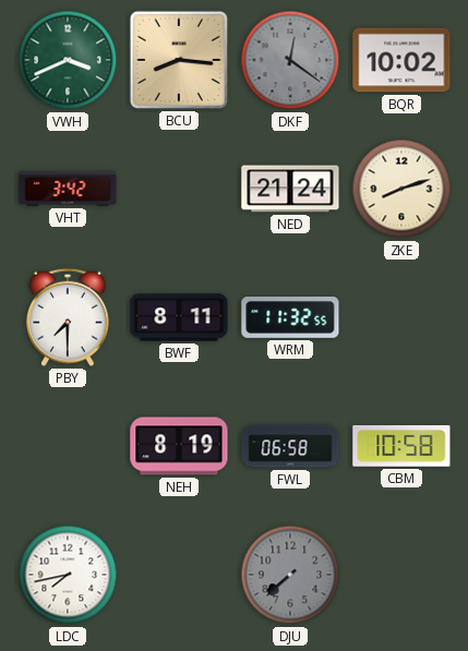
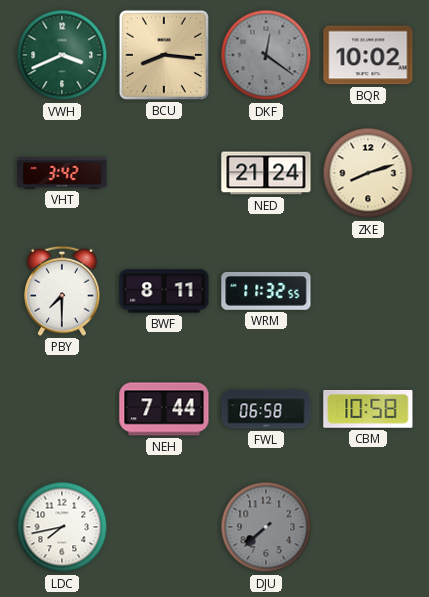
NEH: 8:19 -> 7:44
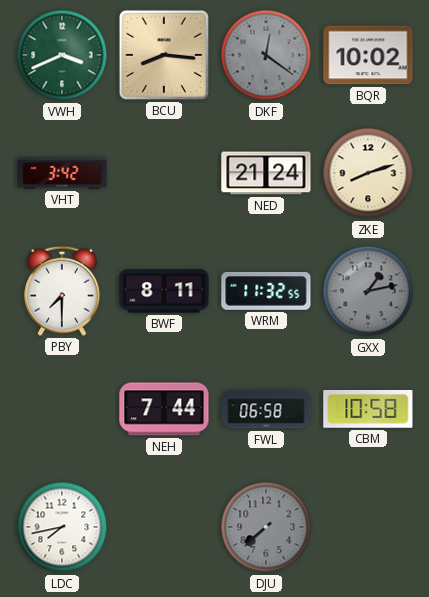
GXX: none -> 1:13
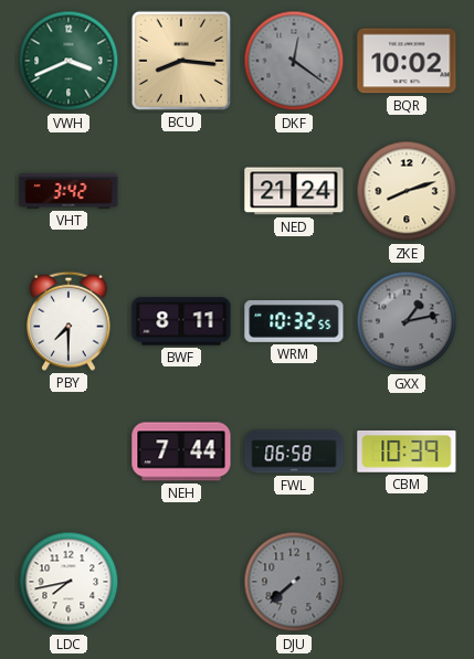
WRM: 11:32 -> 10:32
CBM: 10:58 -> 10:39
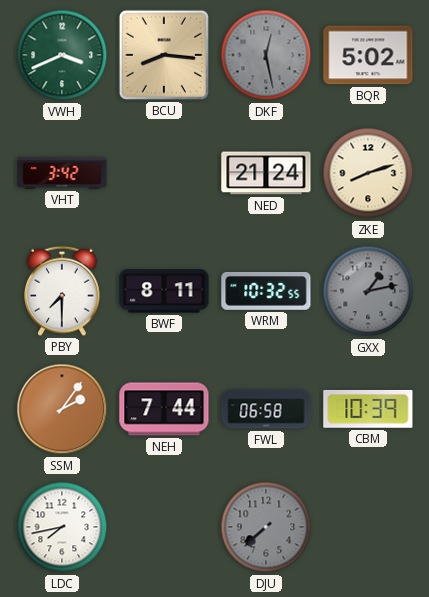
DKF: 12:21 -> 12:28
BQR: 10:02 -> 5:02
SSM: none -> 2:06
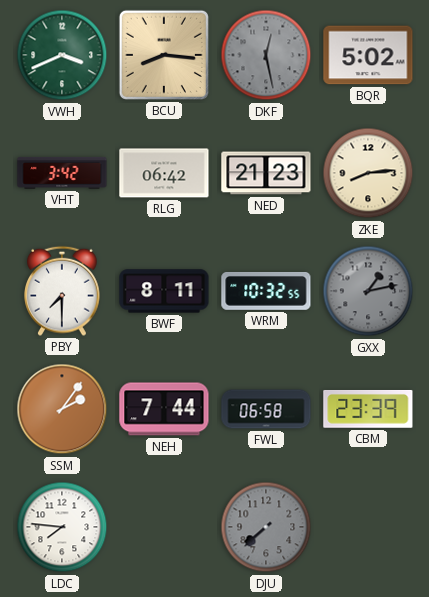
RLG: none -> 06:42
NED: 21:24 -> 21:23
ZKE: 8:12 -> 8:14
CBM: 10:39 -> 23:39
LDC: 7:43 -> 7:46
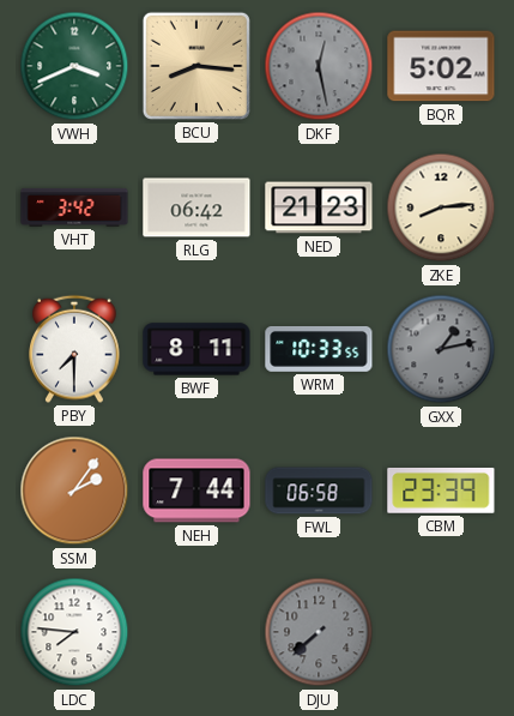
WRM: 10:32 -> 10:33
